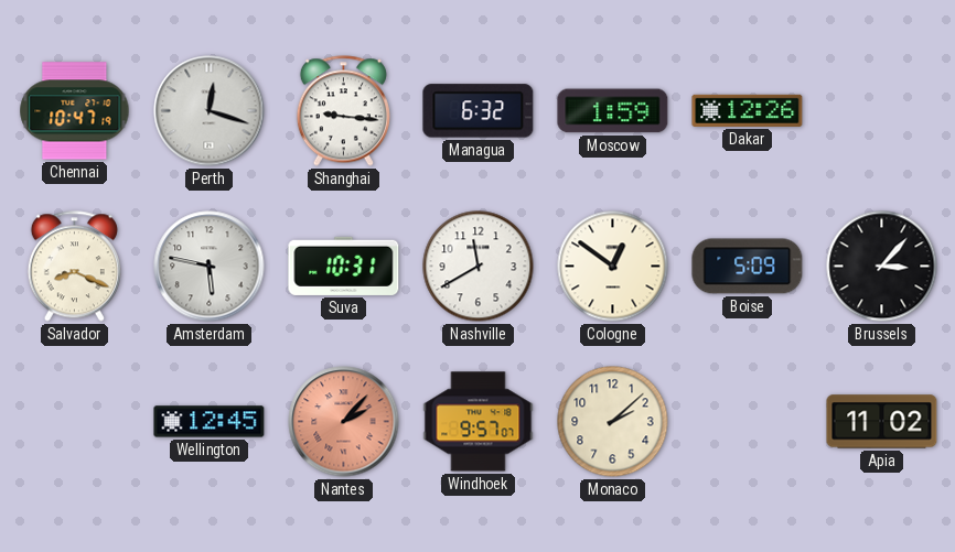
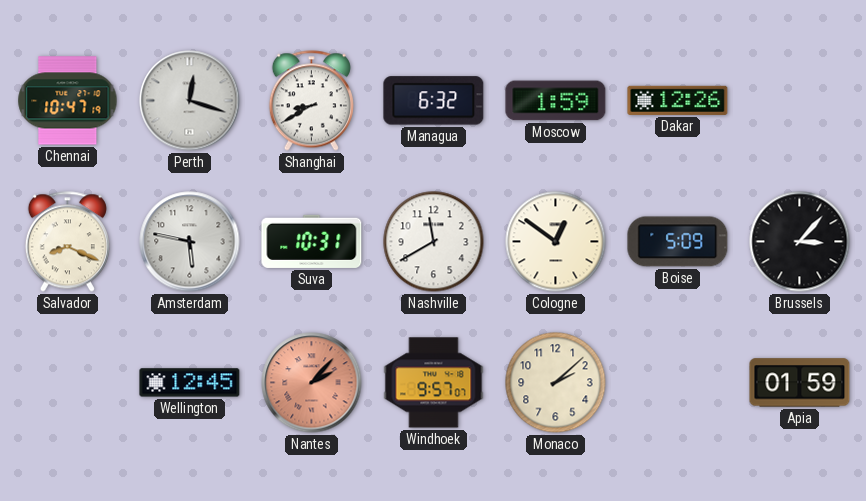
Shanghai: 9:16 -> 8:40
Apia: 11:02 -> 01:59
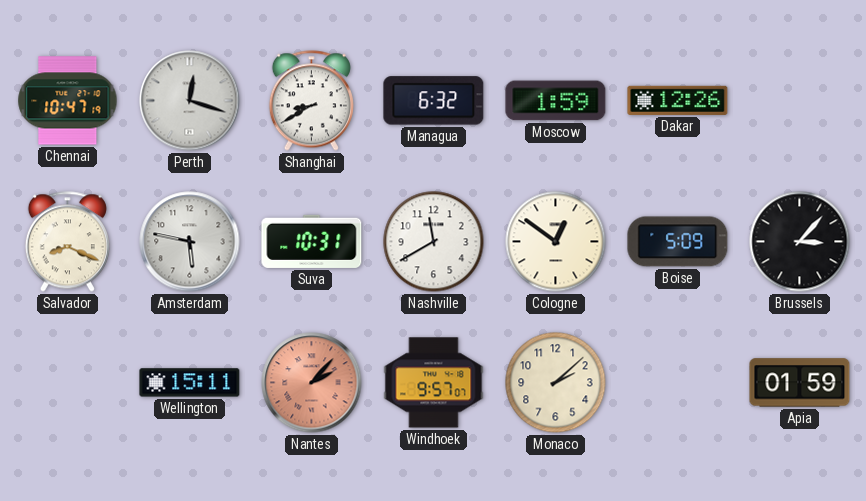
Wellington: 12:45 -> 15:11
